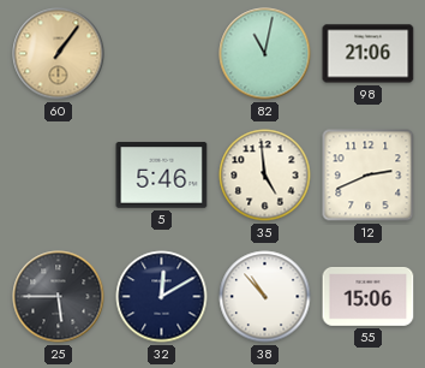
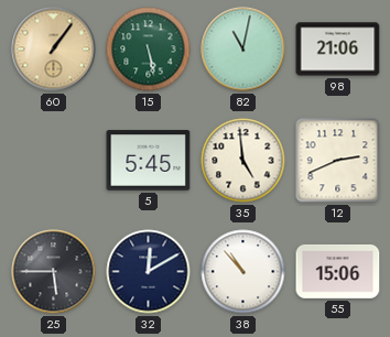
15: none -> 5:28
5: 5:46 -> 5:45
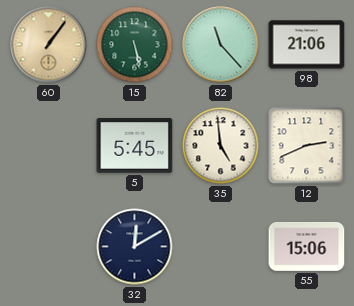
82: 11:02 -> 11:23
25: 5:45 -> none
38: 10:53 -> none
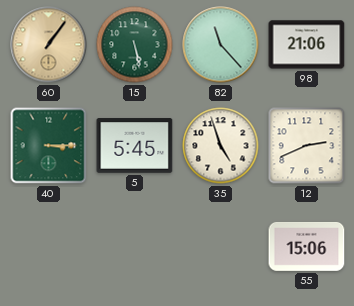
40: none -> 3:15
35: 4:59 -> 4:57
32: 12:10 -> none
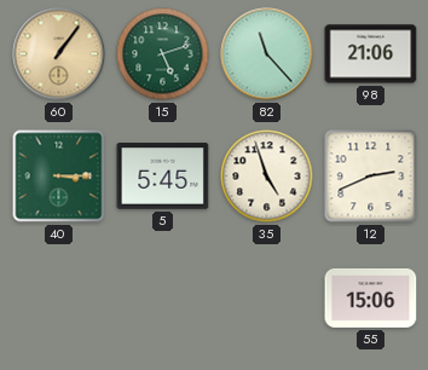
15: 5:28 -> 5:12
